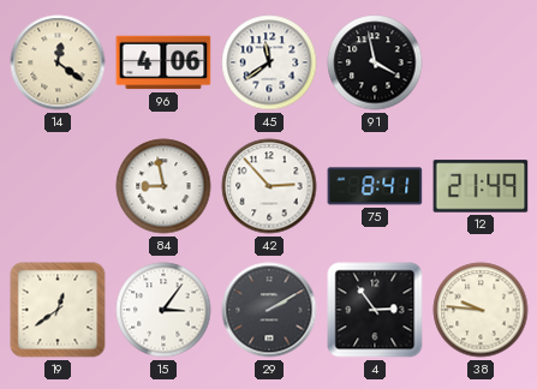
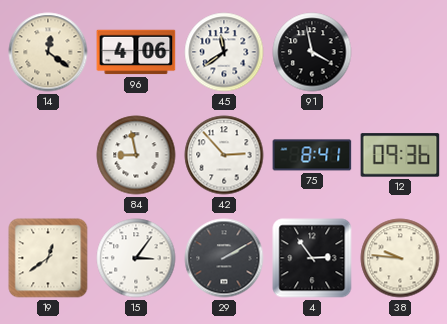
12: 21:49 -> 09:36
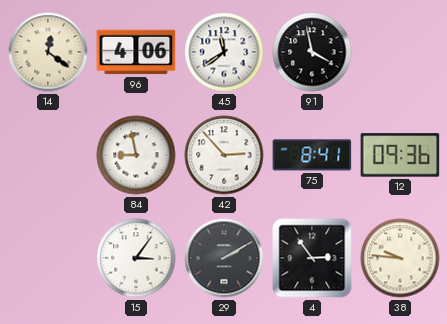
19: 12:39 -> none
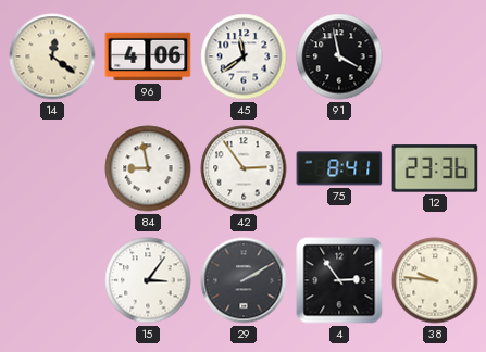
42: 2:53 -> 2:54
12: 09:36 -> 23:36
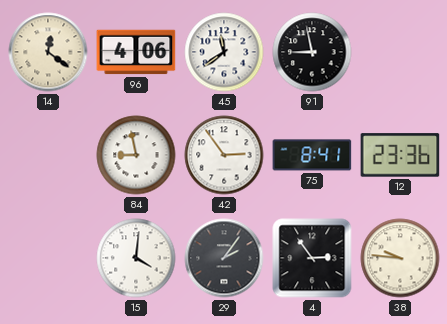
91: 3:58 -> 8:58
15: 3:06 -> 4:01
29: 2:10 -> 2:06
